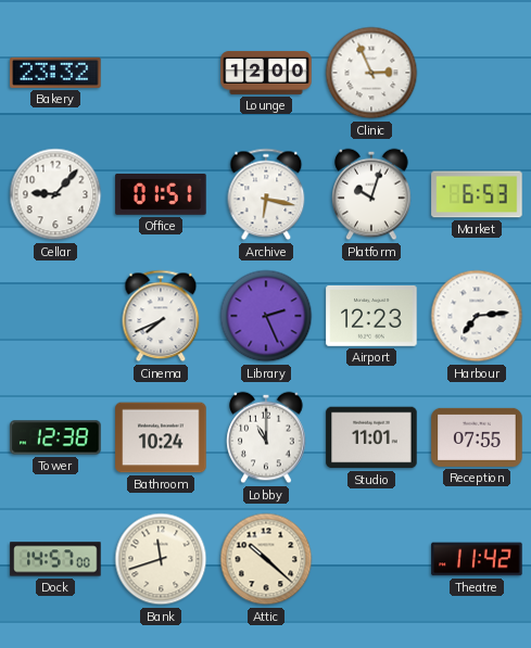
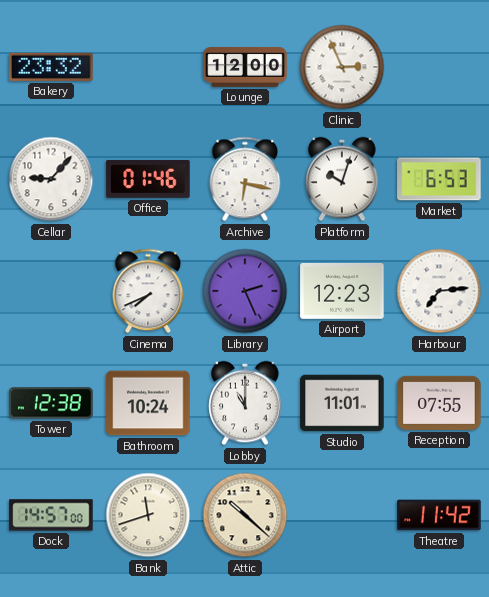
Office: 01:51 -> 01:46
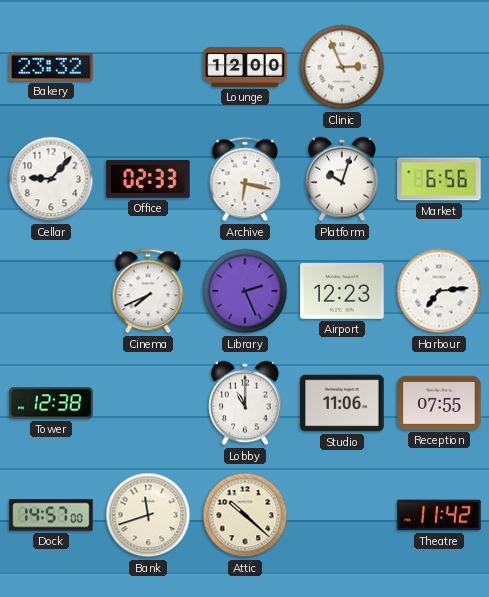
Office: 01:46 -> 02:33
Market: 6:53 -> 6:56
Bathroom: 10:24 -> none
Studio: 11:01 -> 11:06
